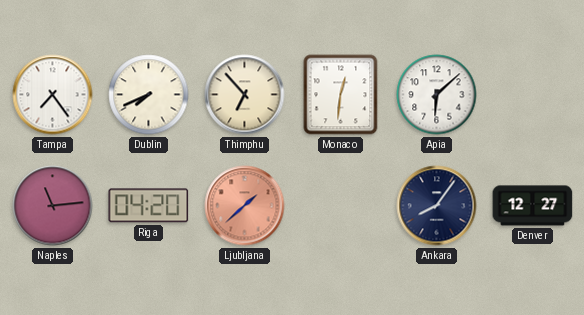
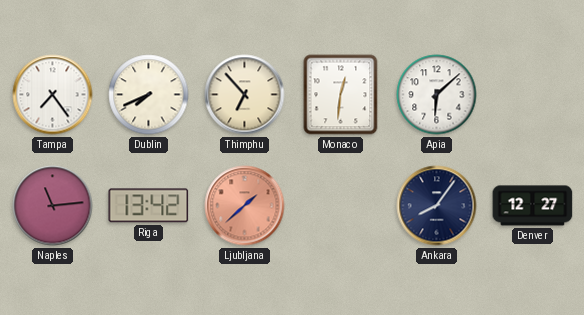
Riga: 04:20 -> 13:42
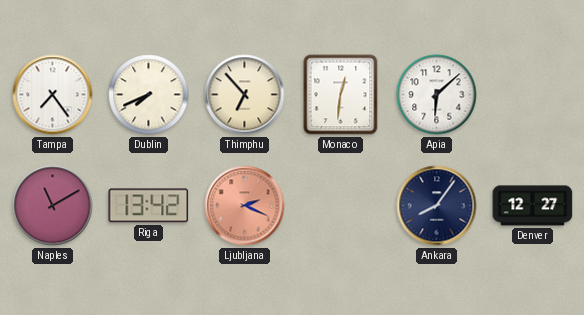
Naples: 11:14 -> 11:10
Ljubljana: 1:38 -> 2:19
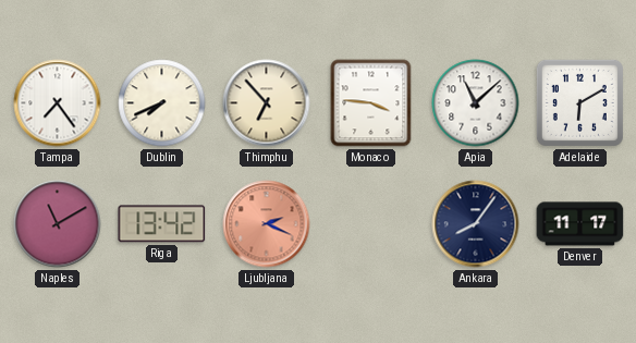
Monaco: 12:31 -> 3:46
Apia: 6:08 -> 11:08
Adelaide: none -> 6:10
Denver: 12:27 -> 11:17
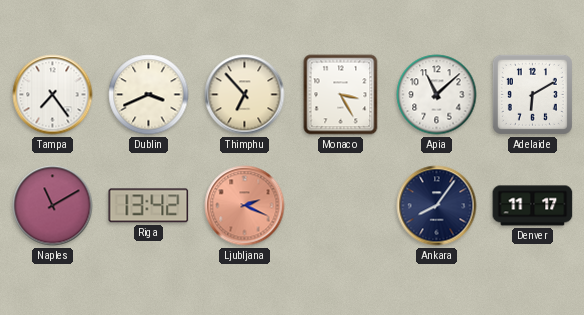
Dublin: 7:41 -> 3:41
Monaco: 3:46 -> 3:25
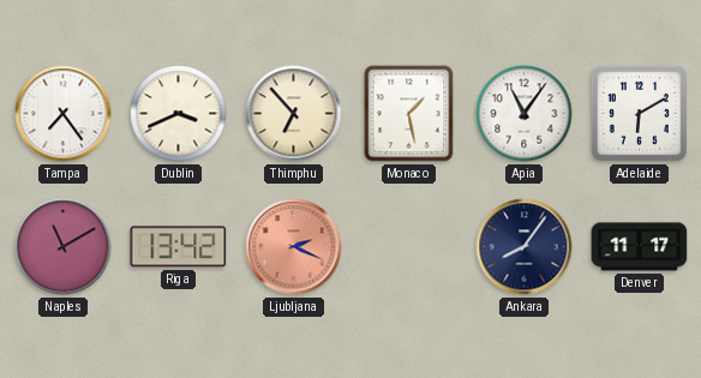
Monaco: 3:25 -> 1:28
Apia: 11:08 -> 11:06
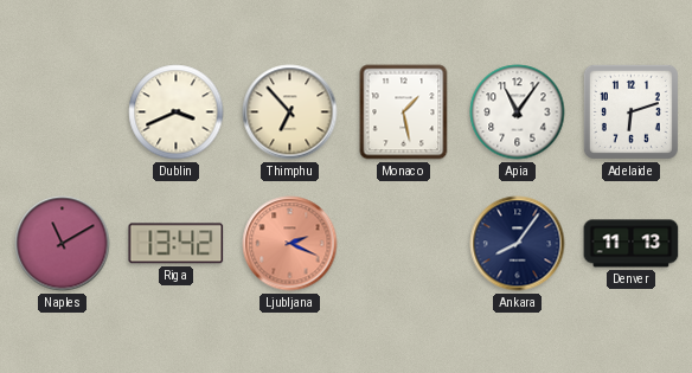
Tampa: 7:24 -> none
Adelaide: 6:10 -> 6:12
Denver: 11:17 -> 11:13
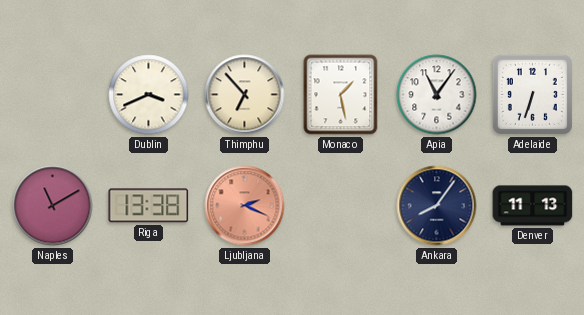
Adelaide: 6:12 -> 6:33
Riga: 13:42 -> 13:38
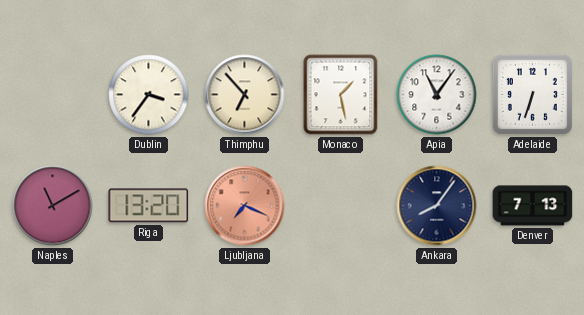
Dublin: 3:41 -> 3:36
Riga: 13:38 -> 13:20
Ljubljana: 2:19 -> 7:19
Denver: 11:13 -> 7:13
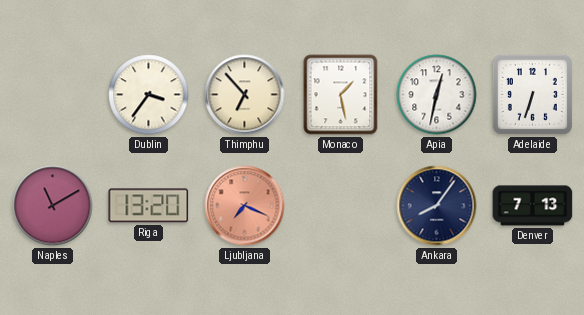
Apia: 11:06 -> 12:32
